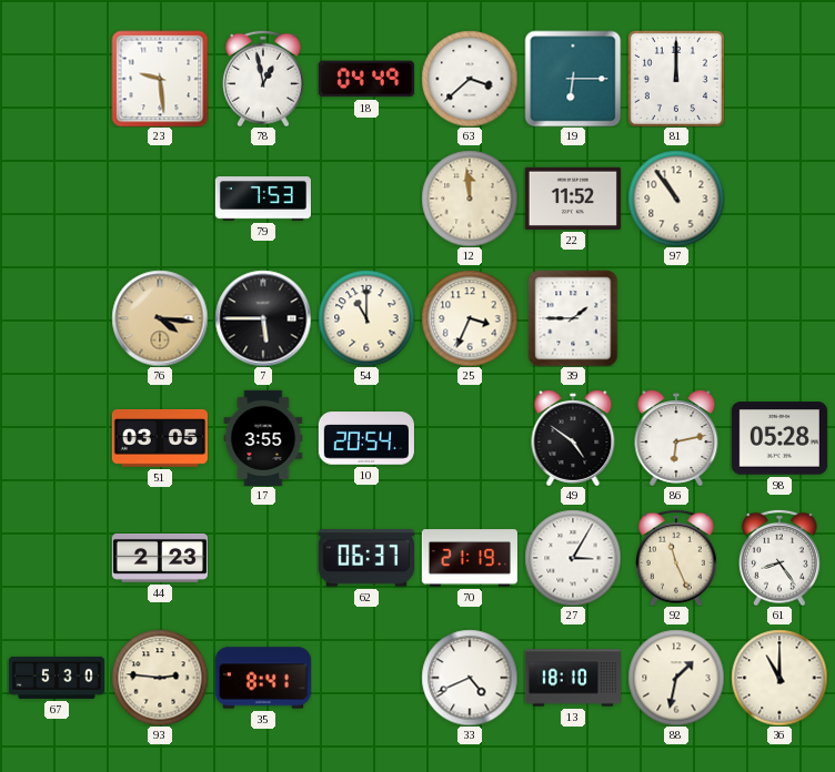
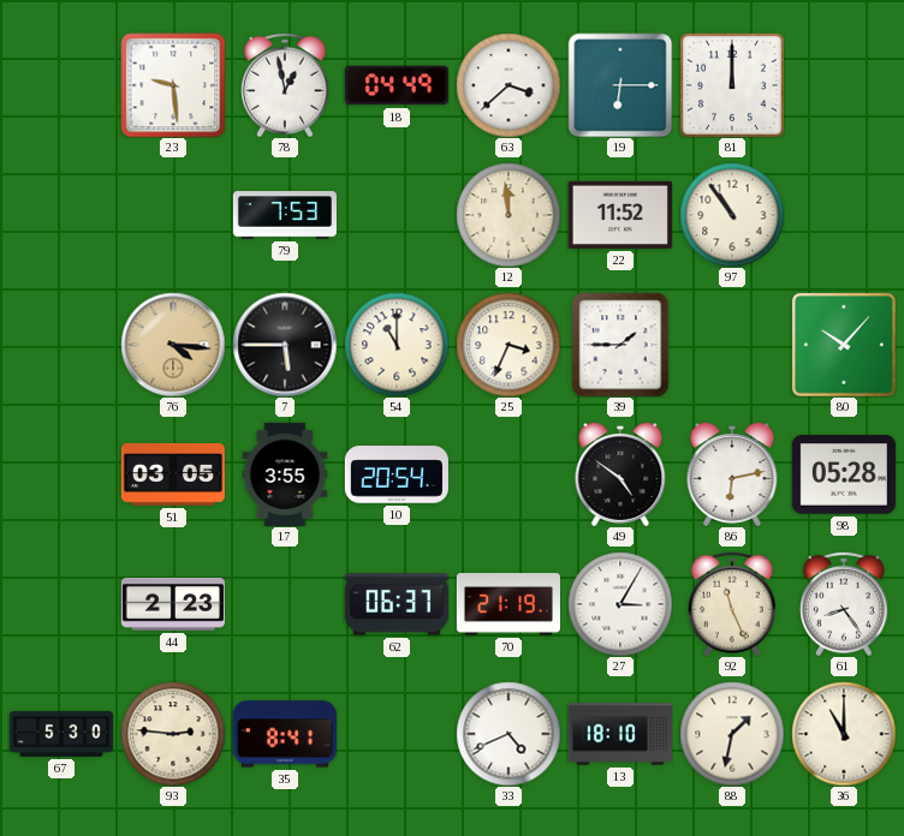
80: none -> 10:07
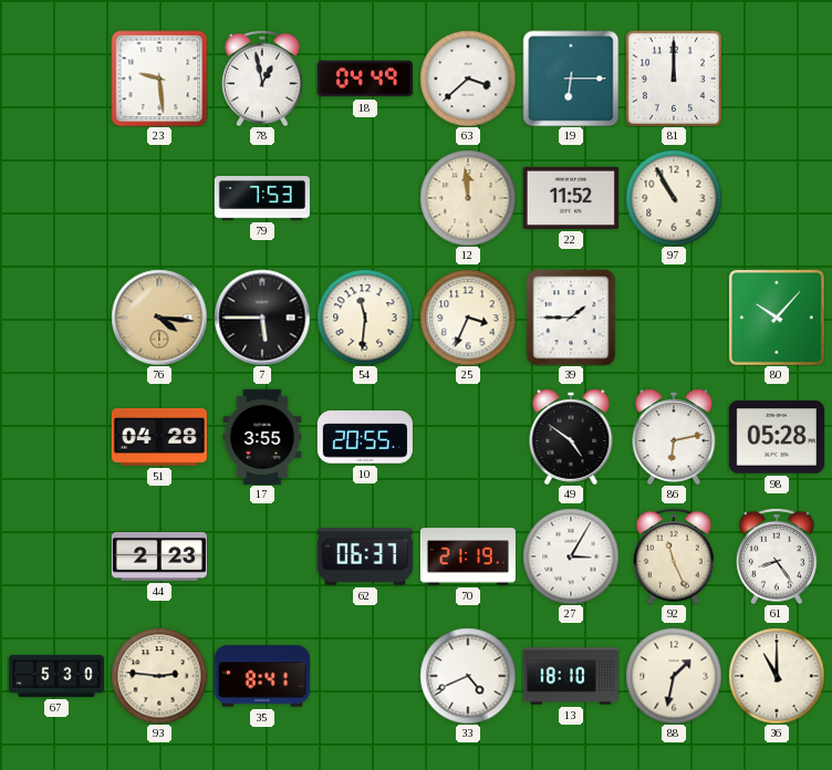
97: 10:54 -> 10:55
54: 11:00 -> 11:31
51: 03:05 -> 04:28
10: 20:54 -> 20:55
